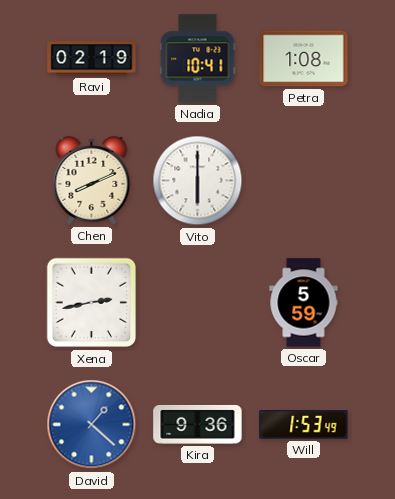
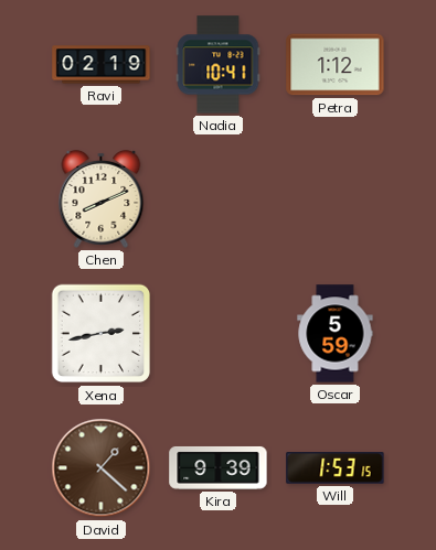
Petra: 1:08 -> 1:12
Vito: 6:00 -> none
David dial: blue -> brown
Kira: 9:36 -> 9:39
Will: 1:53:49 -> 1:53:15
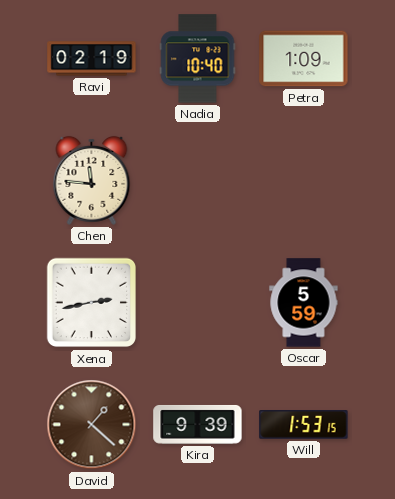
Nadia: 10:41 -> 10:40
Petra: 1:12 -> 1:09
Chen: 8:11 -> 11:46
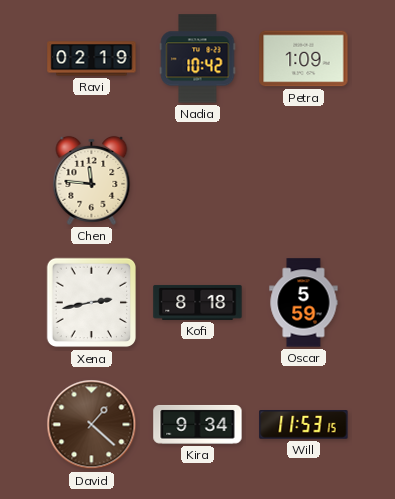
Nadia: 10:40 -> 10:42
Kofi: none -> 8:18
Kira: 9:39 -> 9:34
Will: 1:53 -> 11:53
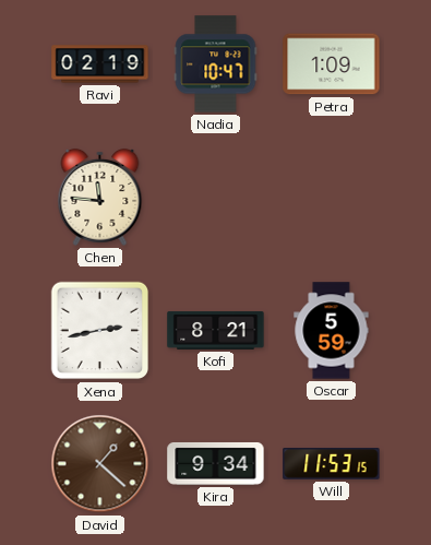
Nadia: 10:42 -> 10:47
Kofi: 8:18 -> 8:21
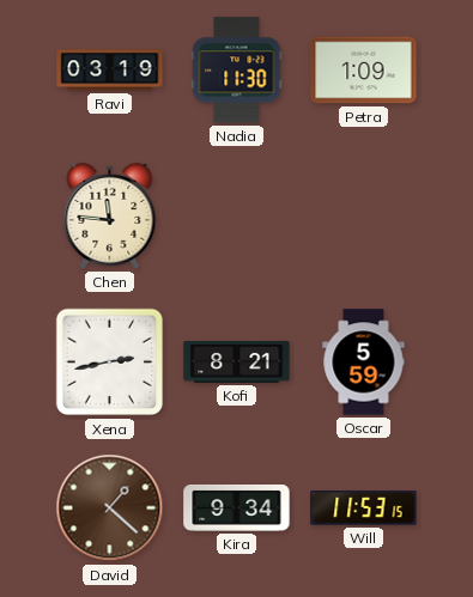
Ravi: 02:19 -> 03:19
Nadia: 10:47 -> 11:30
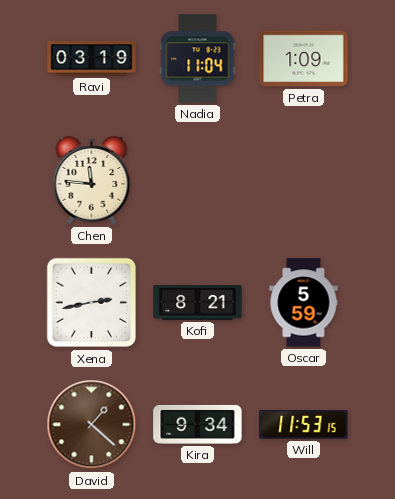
Nadia: 11:30 -> 11:04
